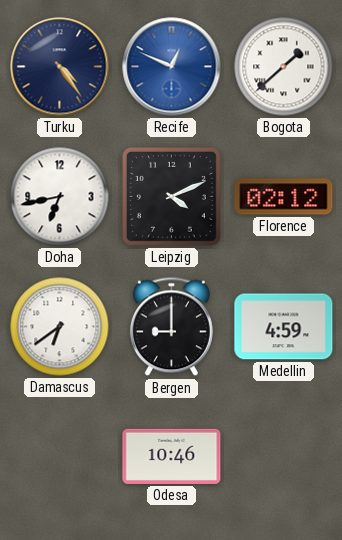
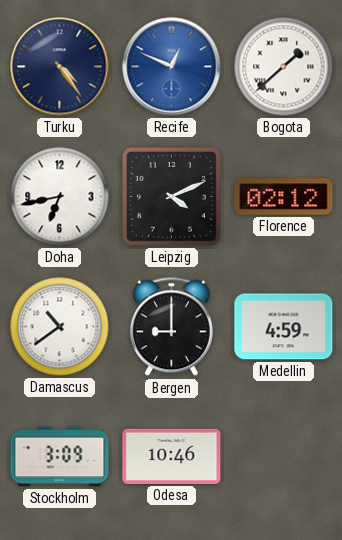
Damascus: 6:39 -> 10:39
Stockholm: none -> 3:09
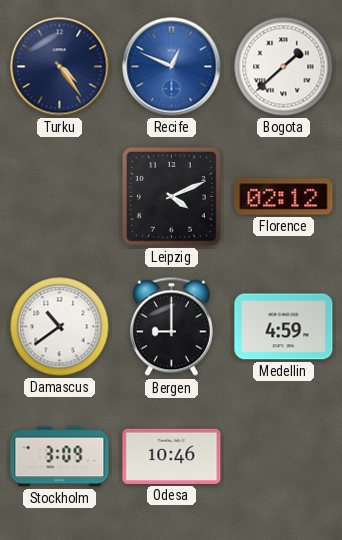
Doha: 6:43 -> none
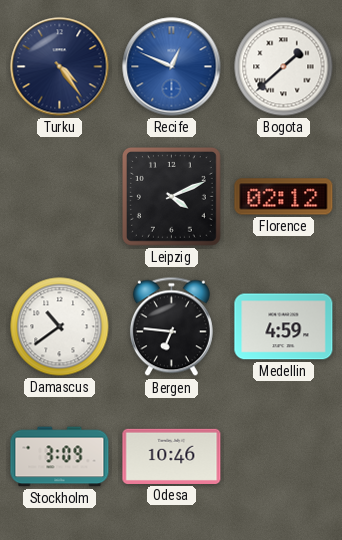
Bergen: 9:00 -> 6:46
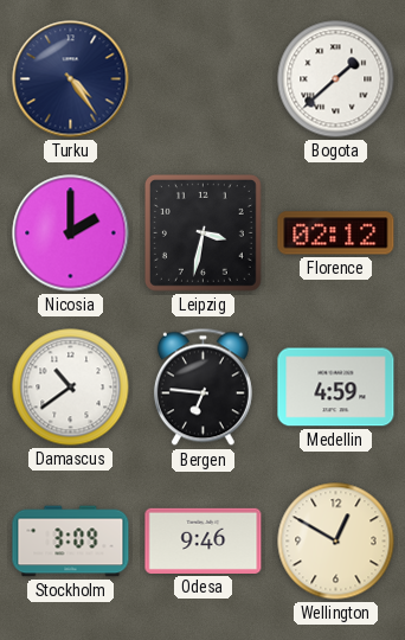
Recife: 12:49 -> none
Nicosia: none -> 2:00
Leipzig: 4:11 -> 3:32
Odesa: 10:46 -> 9:46
Wellington: none -> 12:50
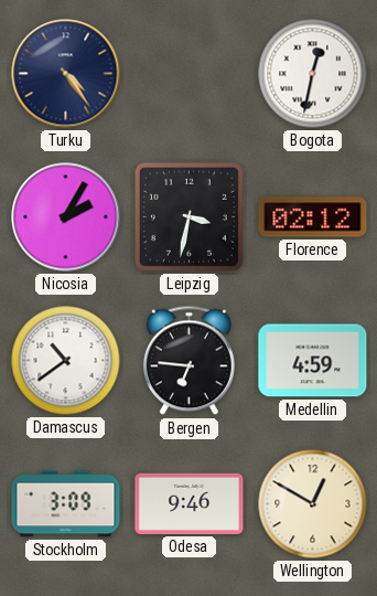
Bogota: 1:38 -> 12:32
Nicosia: 2:00 -> 2:05
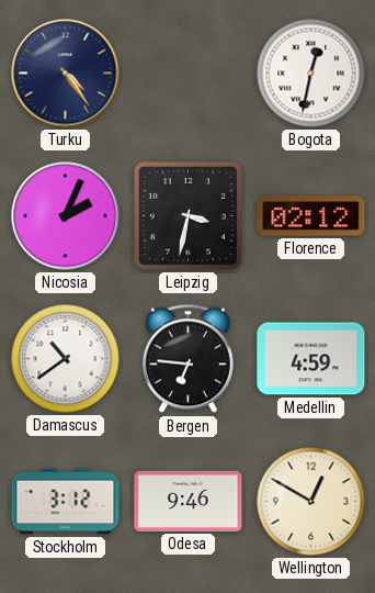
Nicosia: 2:05 -> 2:04
Stockholm: 3:09 -> 3:12
